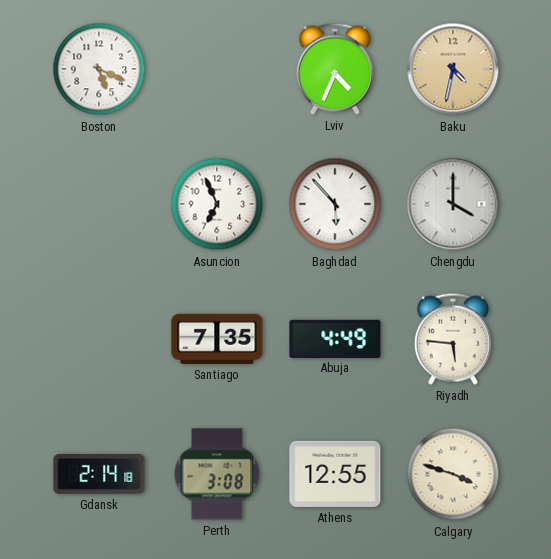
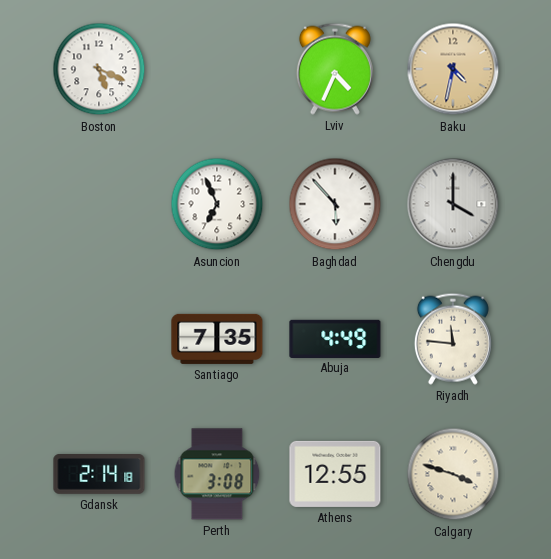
Riyadh: 5:46 -> 11:46
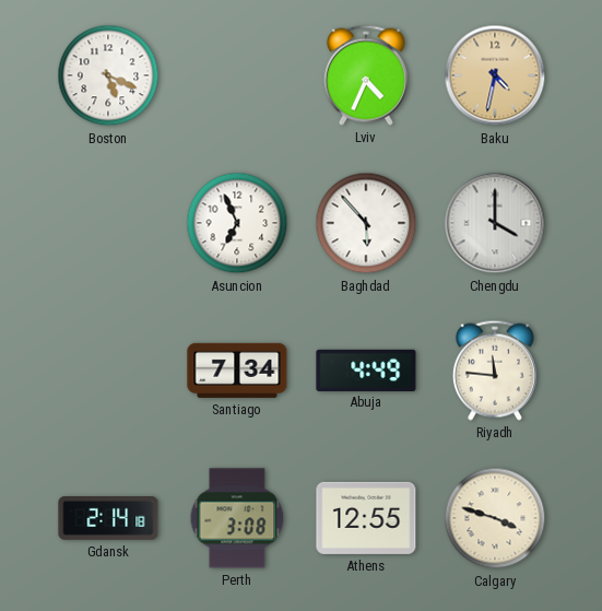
Santiago: 7:35 -> 7:34
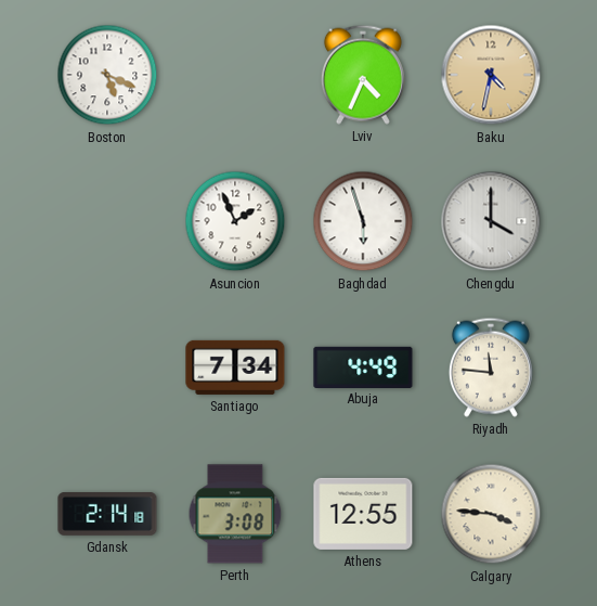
Asuncion: 6:56 -> 1:56
Baghdad: 5:53 -> 5:57
Calgary: 3:48 -> 3:46
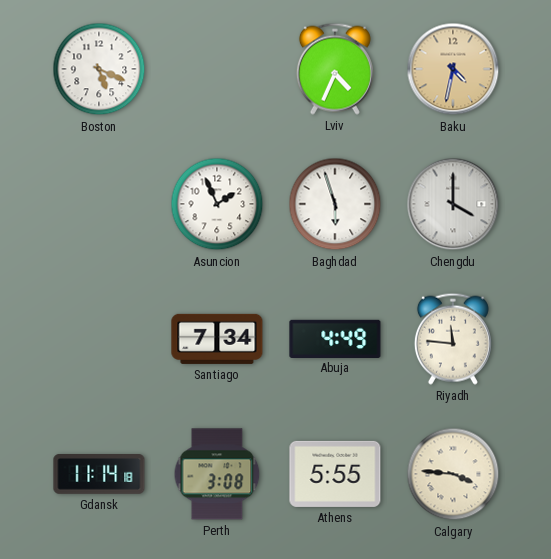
Gdansk: 2:14 -> 11:14
Athens: 12:55 -> 5:55
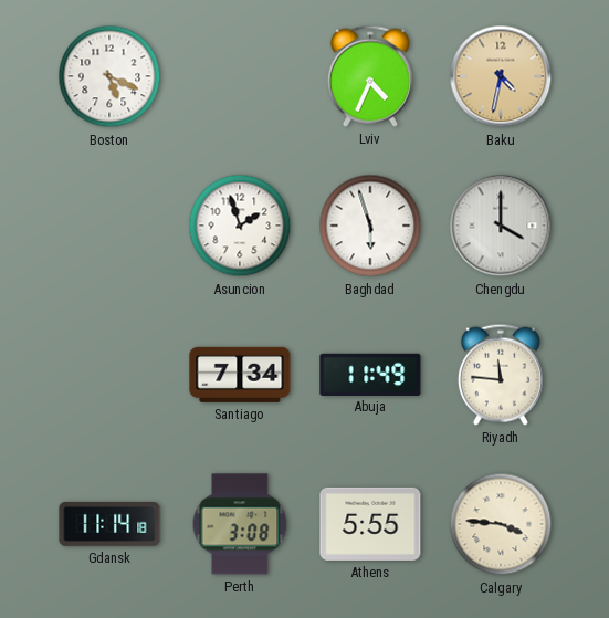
Asuncion: 1:56 -> 1:57
Abuja: 4:49 -> 11:49
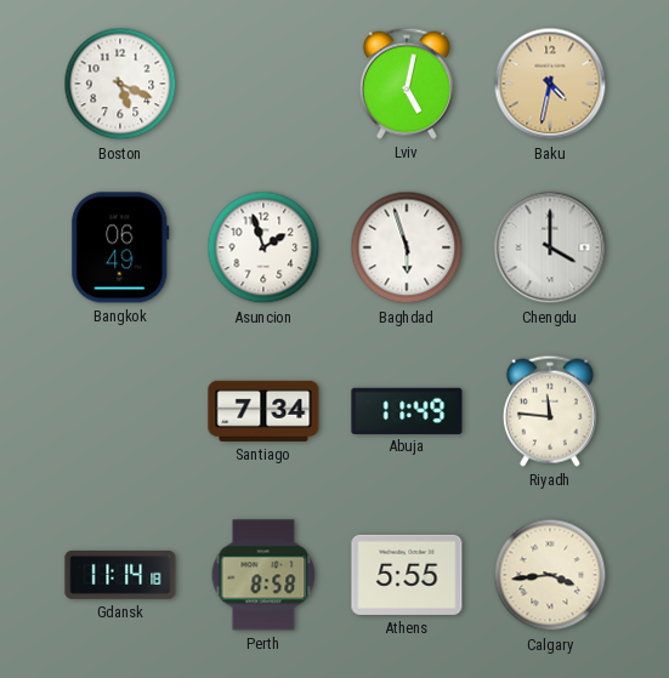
Lviv: 4:34 -> 5:02
Bangkok: none -> 06:49
Perth: 3:08 -> 8:58
Calgary: 3:46 -> 3:44
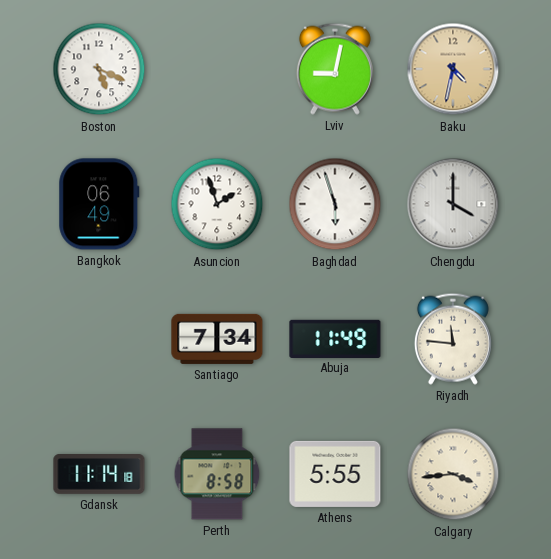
Lviv: 5:02 -> 9:02
